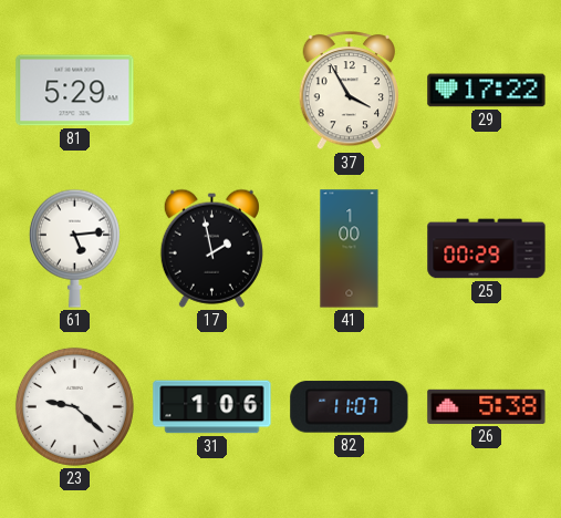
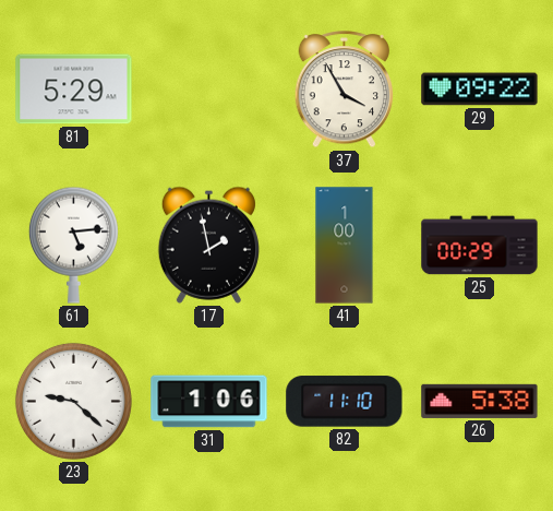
29: 17:22 -> 09:22
82: 11:07 -> 11:10
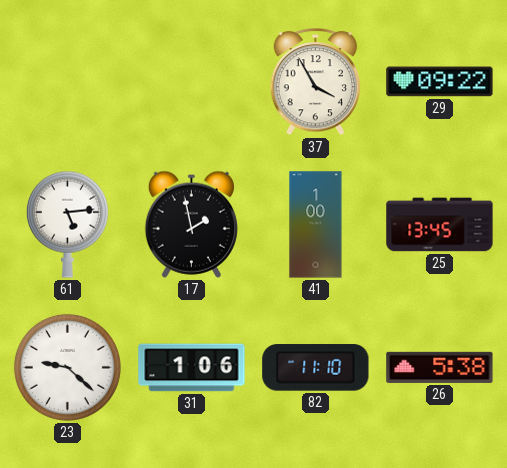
81: 5:29 -> none
25: 00:29 -> 13:45
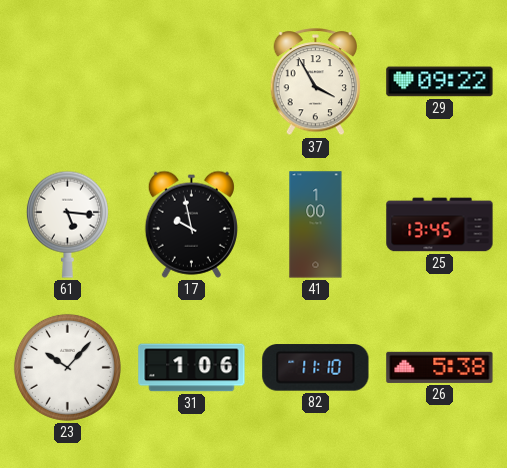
61: 5:14 -> 5:16
17: 1:58 -> 9:58
23: 9:22 -> 10:07
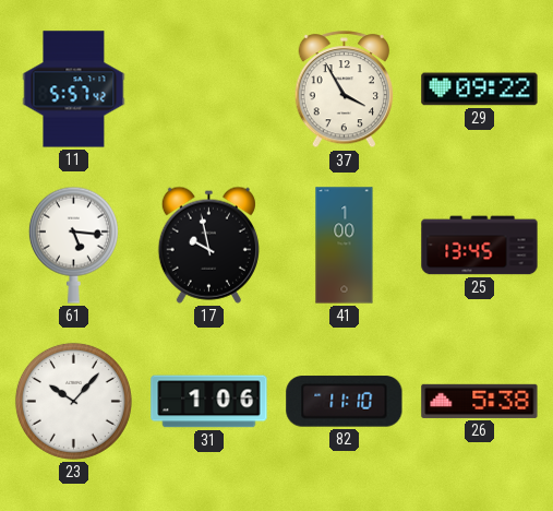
11: none -> 5:57
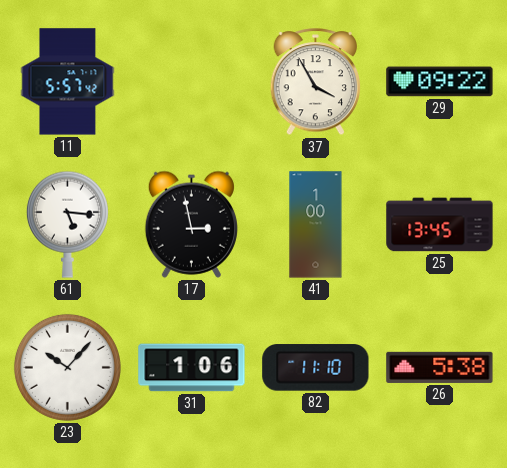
17: 9:58 -> 2:58
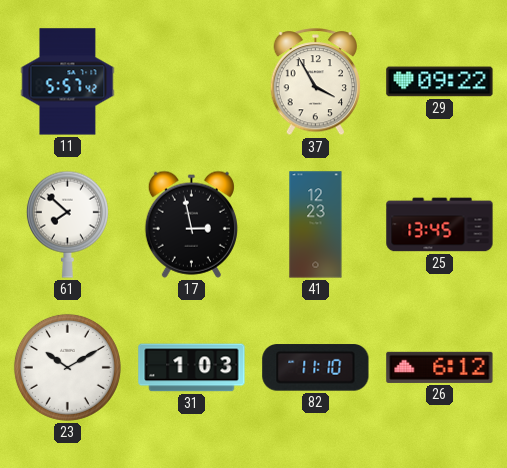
61: 5:16 -> 7:52
41: 1:00 -> 12:23
23: 10:07 -> 10:10
31: 1:06 -> 1:03
26: 5:38 -> 6:12
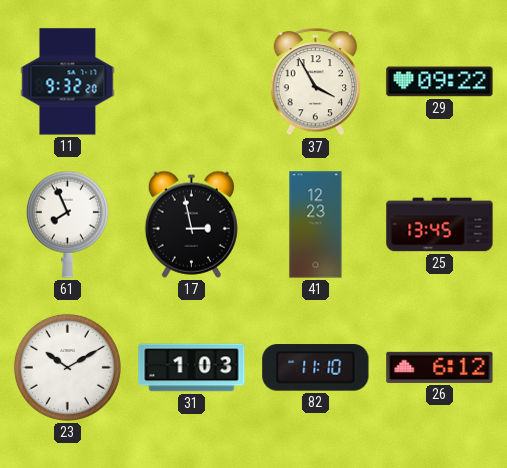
11: 5:57 -> 9:32
61: 7:52 -> 7:56
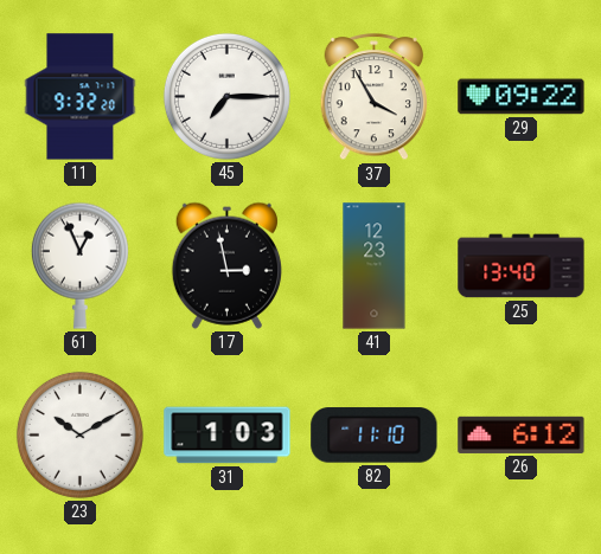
45: none -> 7:15
61: 7:56 -> 12:56
25: 13:45 -> 13:40
